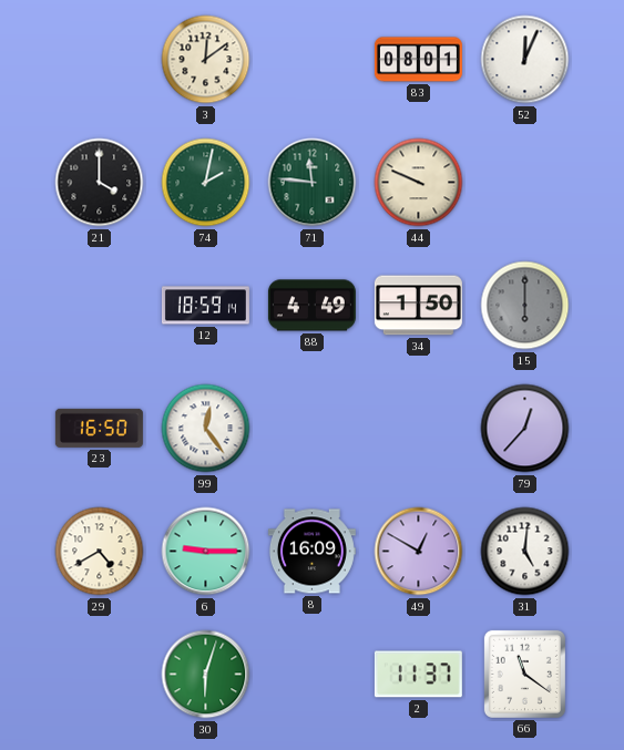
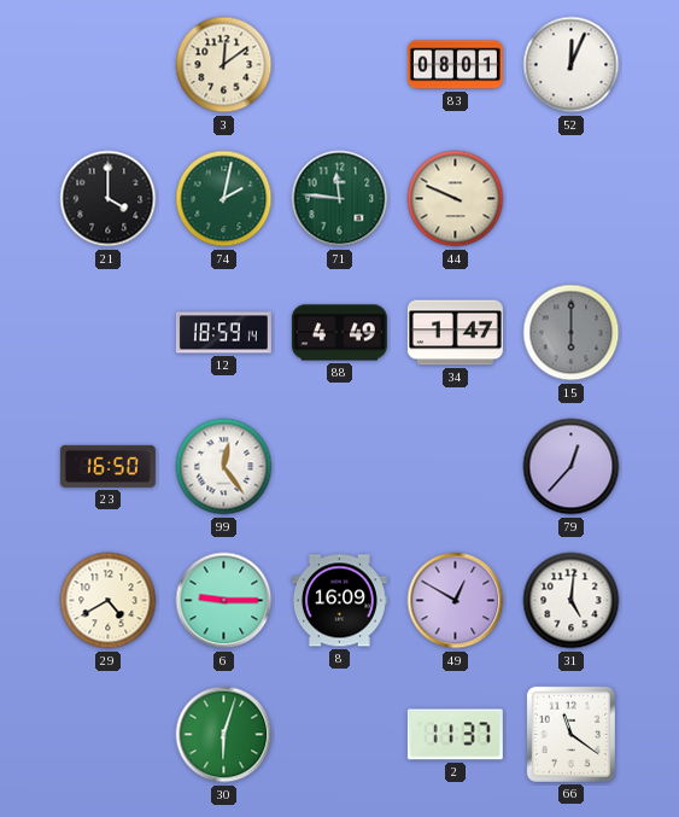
34: 1:50 -> 1:47
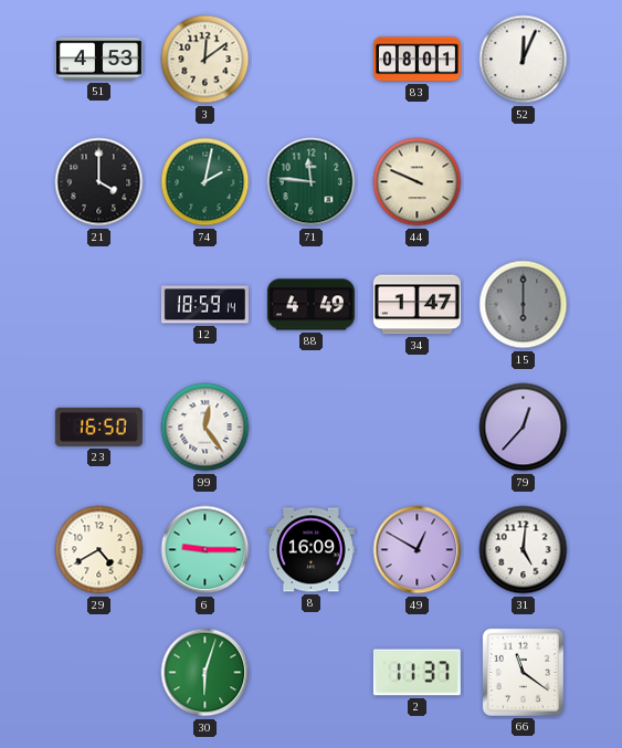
51: none -> 4:53
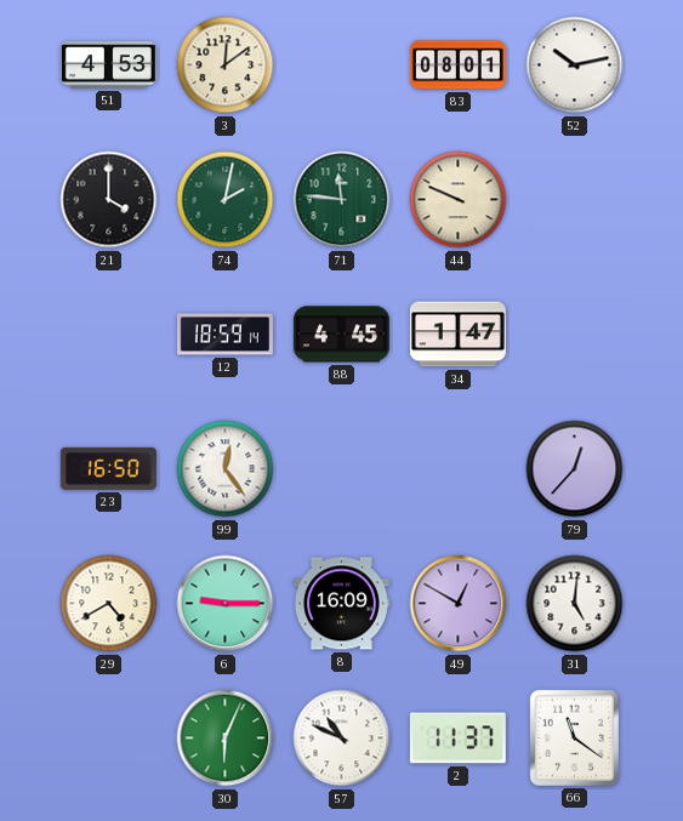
52: 12:04 -> 10:13
88: 4:49 -> 4:45
15: 6:00 -> none
30: 6:03 -> 6:04
57: none -> 10:49
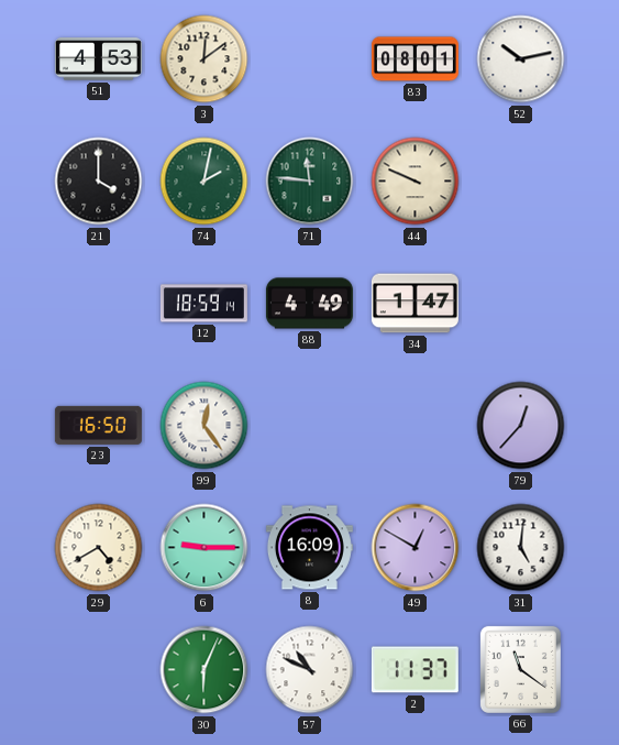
88: 4:45 -> 4:49
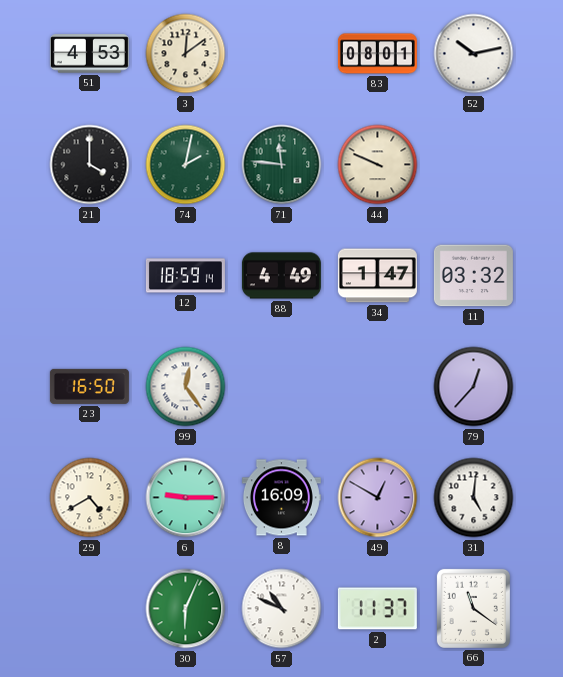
11: none -> 03:32
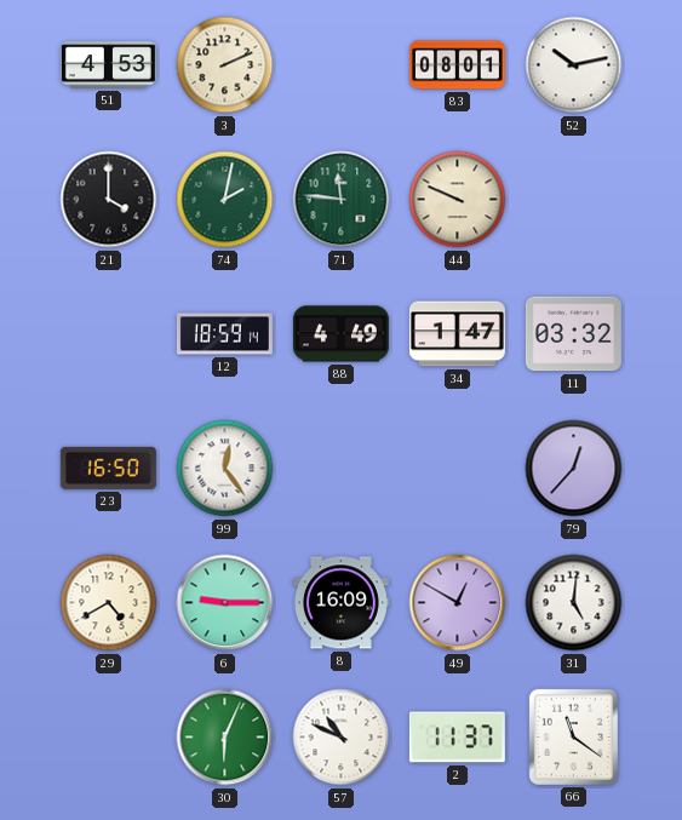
3: 12:09 -> 2:11
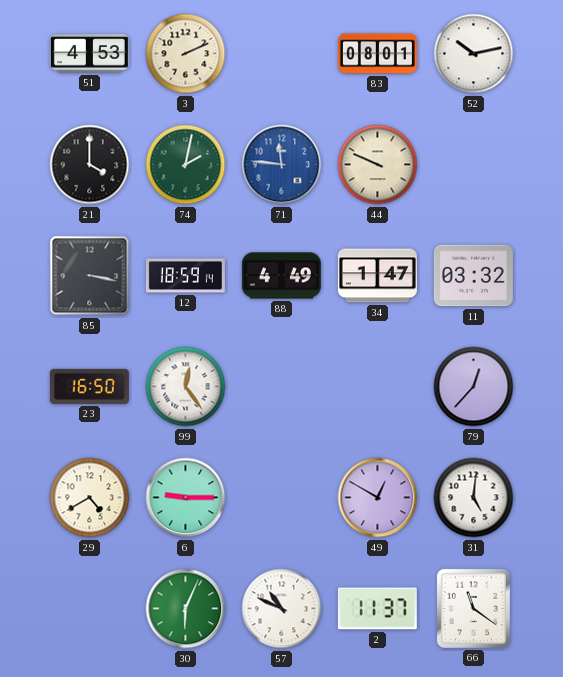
71 dial: green -> blue
85: none -> 3:17
8: 16:09 -> none
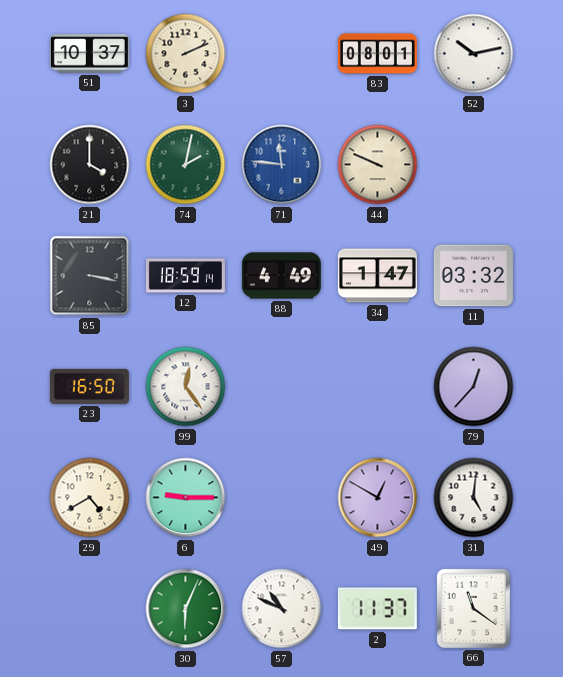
51: 4:53 -> 10:37
